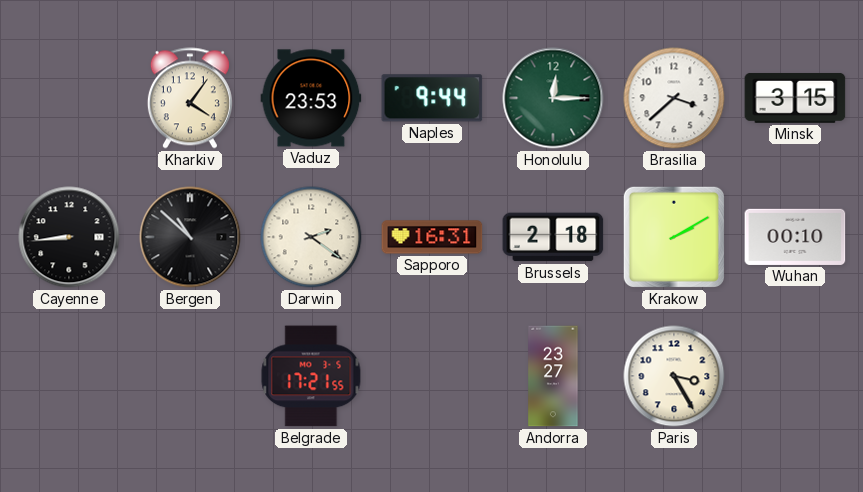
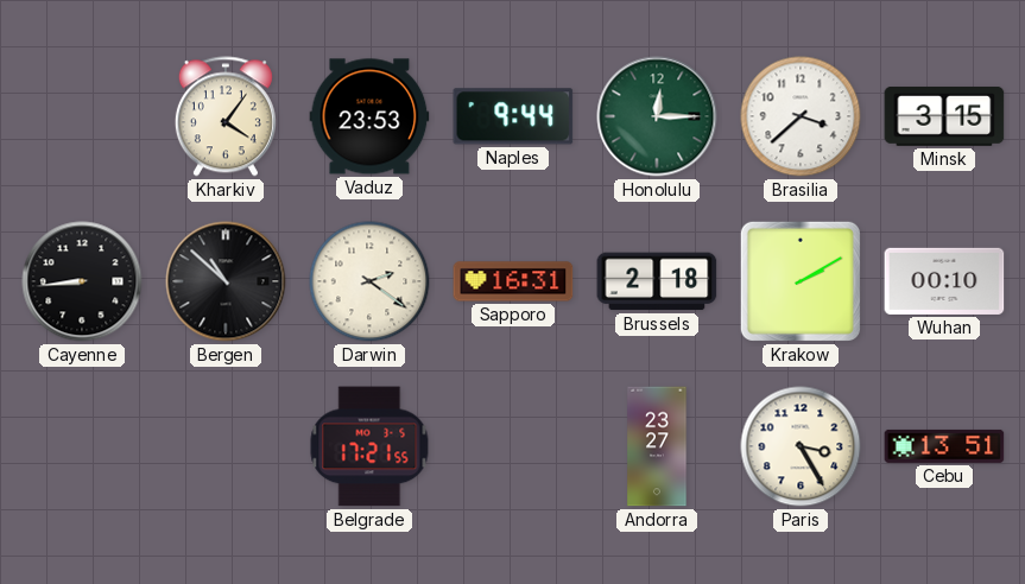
Cebu: none -> 13:51
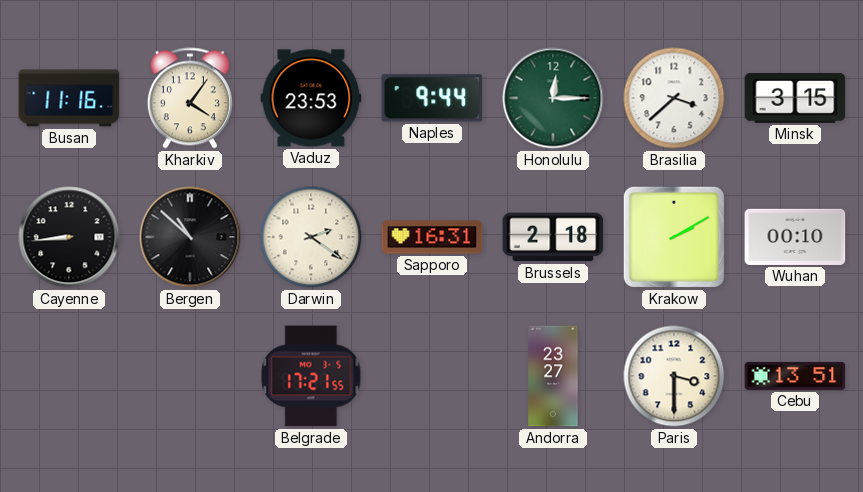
Busan: none -> 11:16
Paris: 3:25 -> 3:30
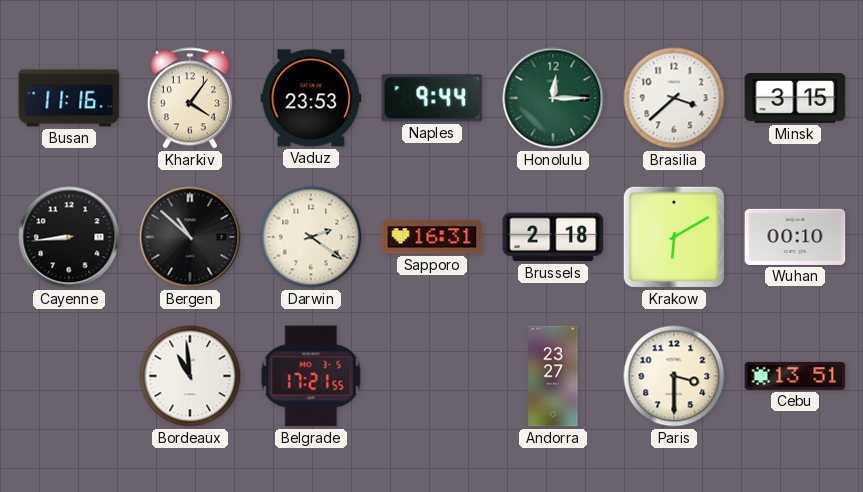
Krakow: 2:10 -> 6:10
Bordeaux: none -> 10:59
